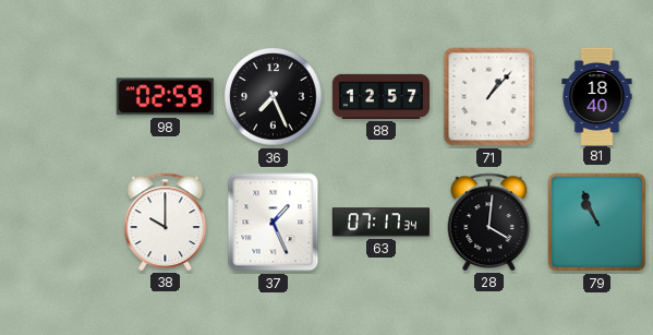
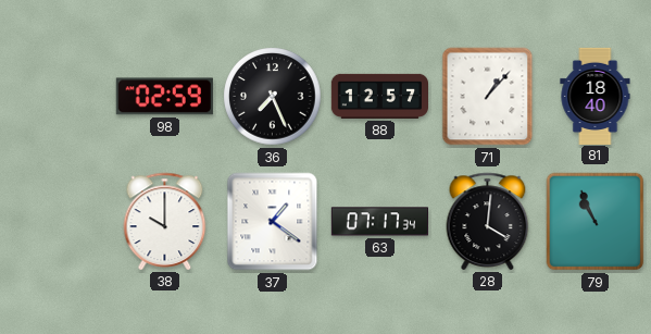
37: 1:26 -> 1:21
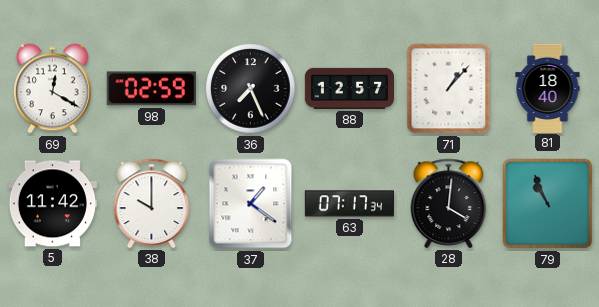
69: none -> 12:20
5: none -> 11:42
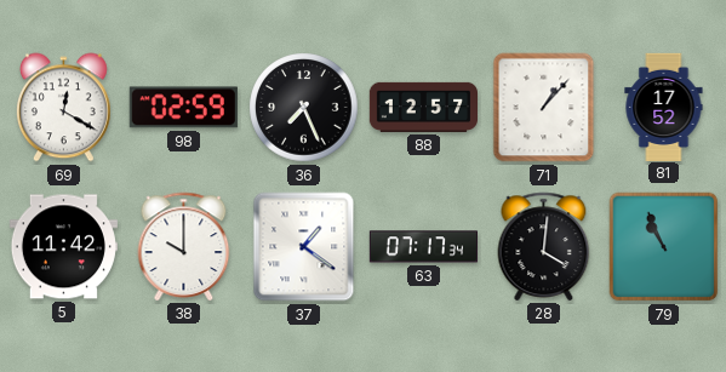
81: 18:40 -> 17:52
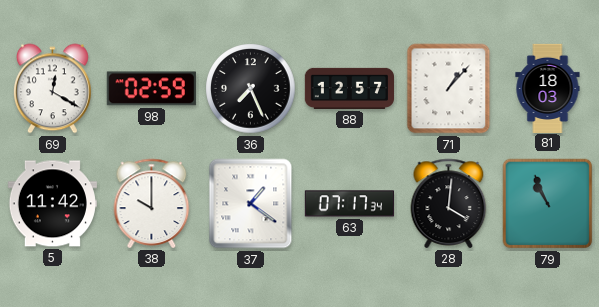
81: 17:52 -> 18:03
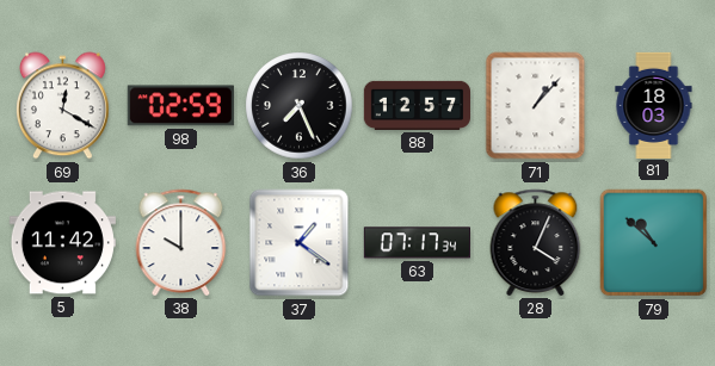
28: 4:01 -> 4:04
79: 10:56 -> 10:52
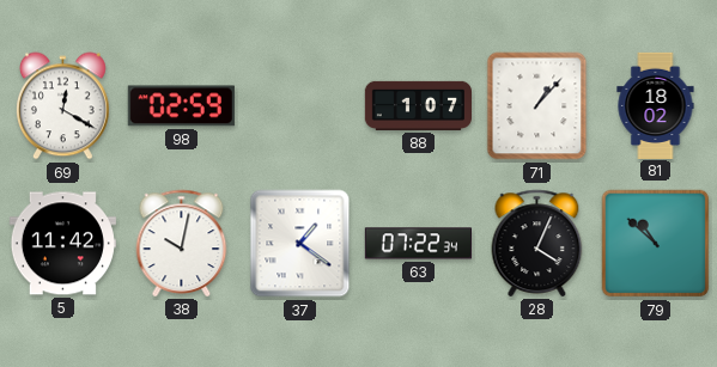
36: 7:26 -> none
88: 12:57 -> 1:07
81: 18:03 -> 18:02
38: 10:00 -> 10:02
63: 07:17 -> 07:22
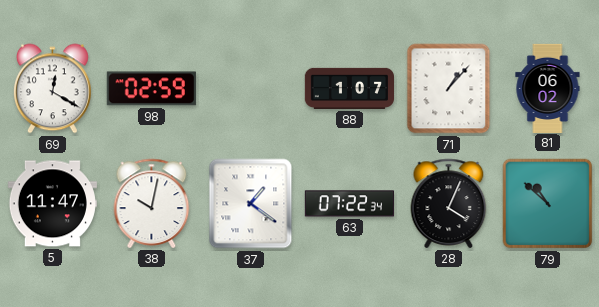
81: 18:02 -> 06:02
5: 11:42 -> 11:47
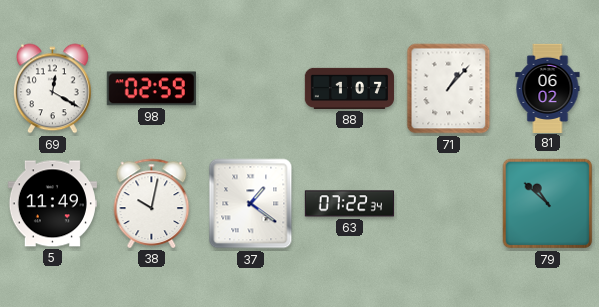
5: 11:47 -> 11:49
28: 4:04 -> none
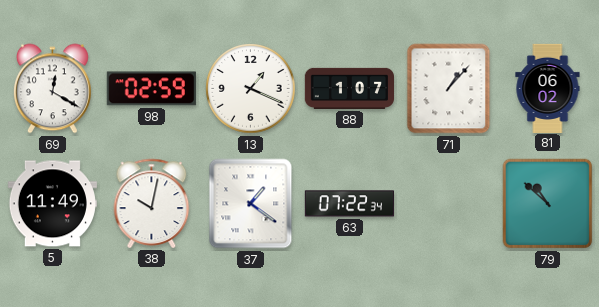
13: none -> 1:19
